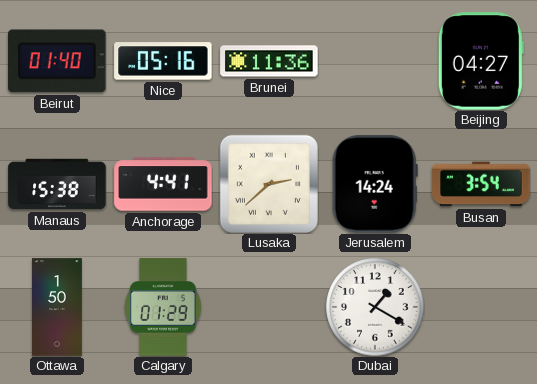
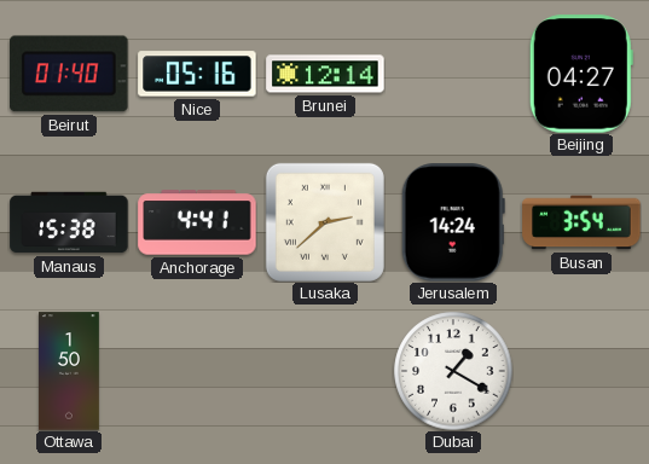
Brunei: 11:36 -> 12:14
Calgary: 01:29 -> none
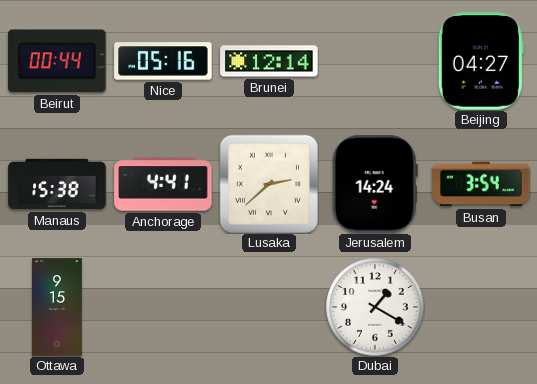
Beirut: 01:40 -> 00:44
Ottawa: 1:50 -> 9:15
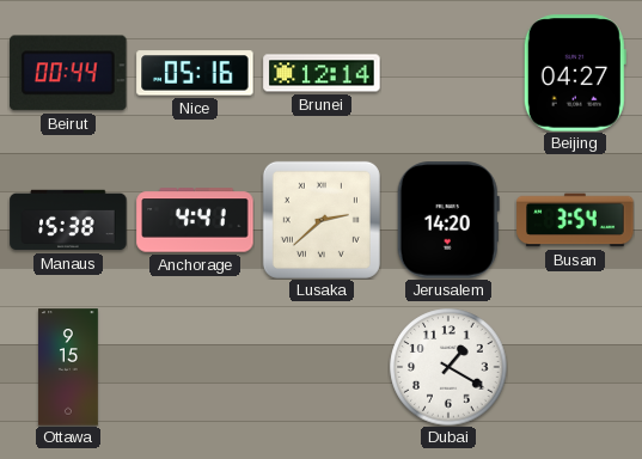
Jerusalem: 14:24 -> 14:20
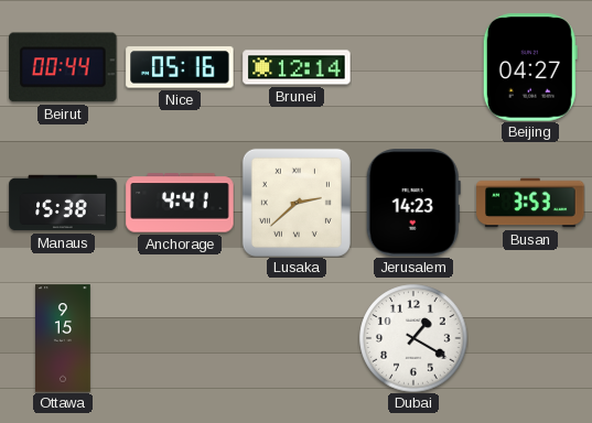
Jerusalem: 14:20 -> 14:23
Busan: 3:54 -> 3:53
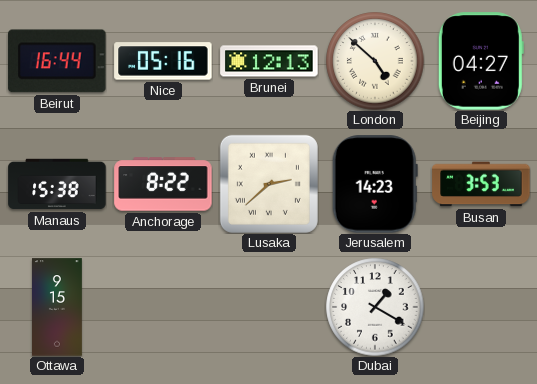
Beirut: 00:44 -> 16:44
Brunei: 12:14 -> 12:13
London: none -> 4:52
Anchorage: 4:41 -> 8:22
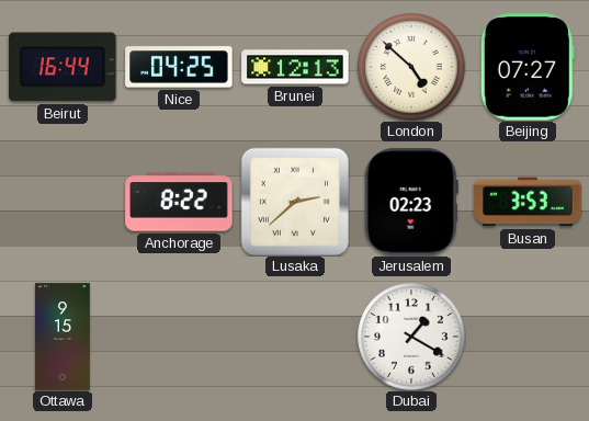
Nice: 05:16 -> 04:25
Beijing: 04:27 -> 07:27
Manaus: 15:38 -> none
Jerusalem: 14:23 -> 02:23
